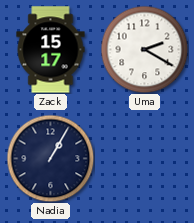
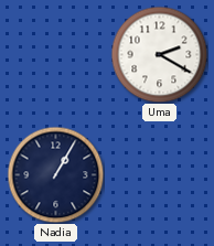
Zack: 15:17 -> none
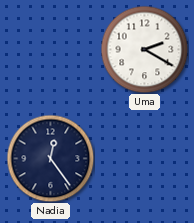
Nadia: 1:05 -> 12:24
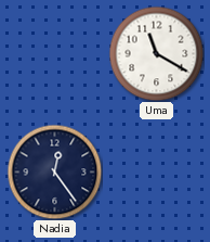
Uma: 2:20 -> 11:20
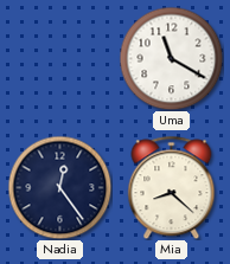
Mia: none -> 8:22
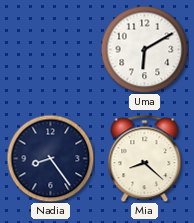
Uma: 11:20 -> 6:10
Nadia: 12:24 -> 8:24
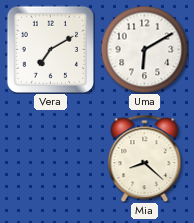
Vera: none -> 7:10
Nadia: 8:24 -> none
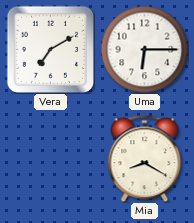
Uma: 6:10 -> 6:15
Mia: 8:22 -> 8:20
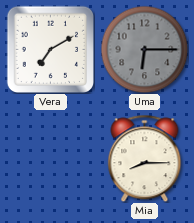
Uma dial: white -> grey
Mia: 8:20 -> 8:15
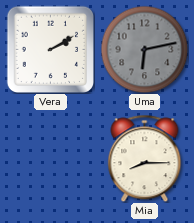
Vera: 7:10 -> 2:10
Uma: 6:15 -> 6:13
